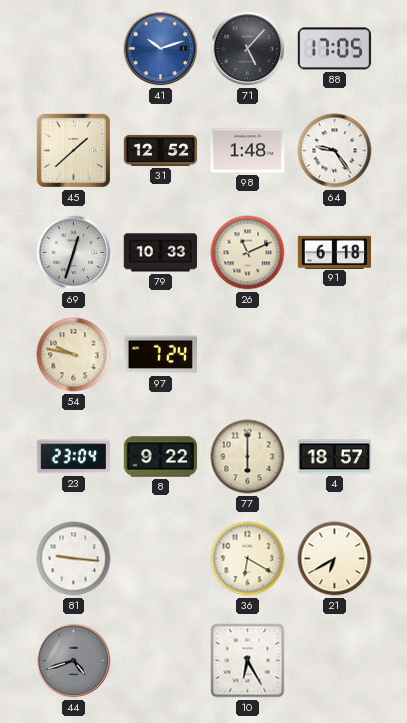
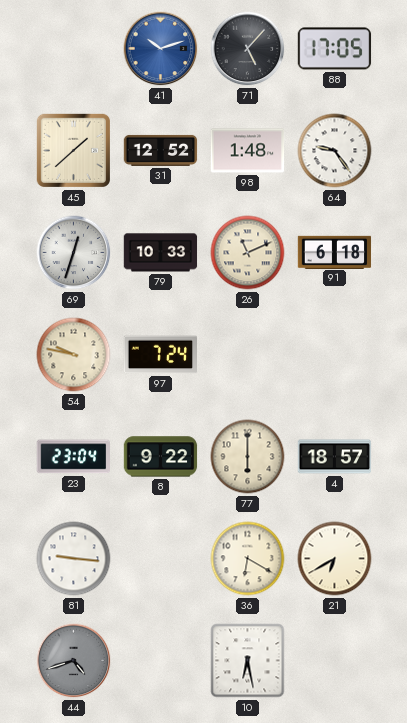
10: 6:25 -> 6:28
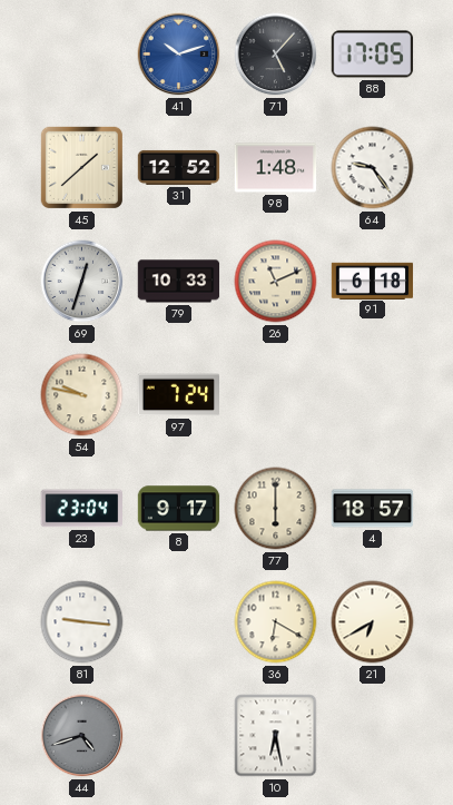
8: 9:22 -> 9:17
